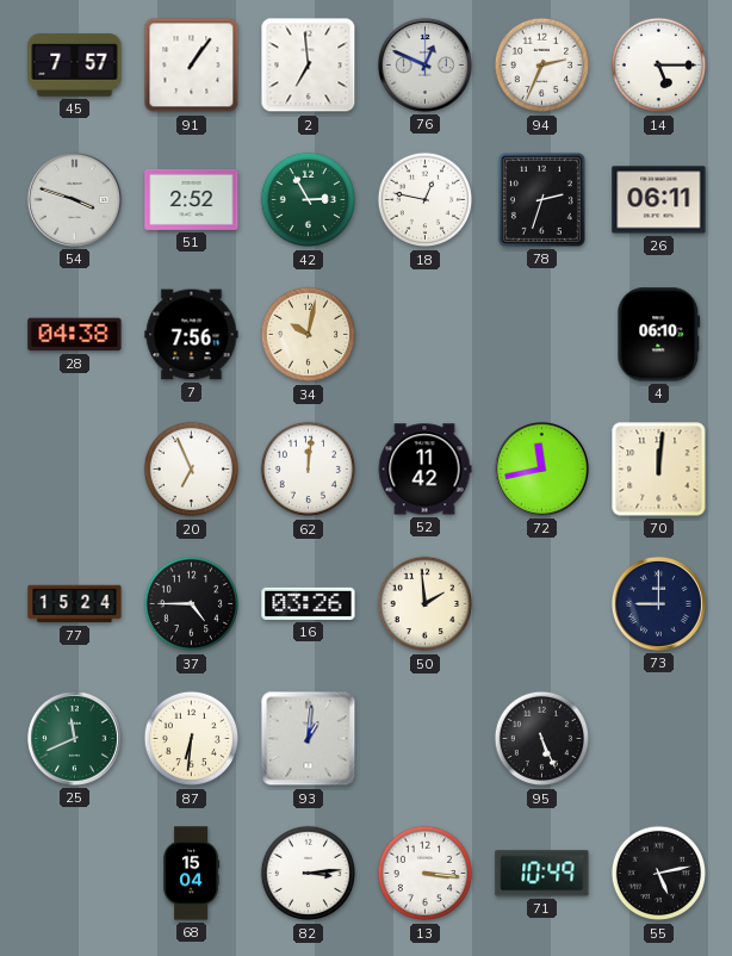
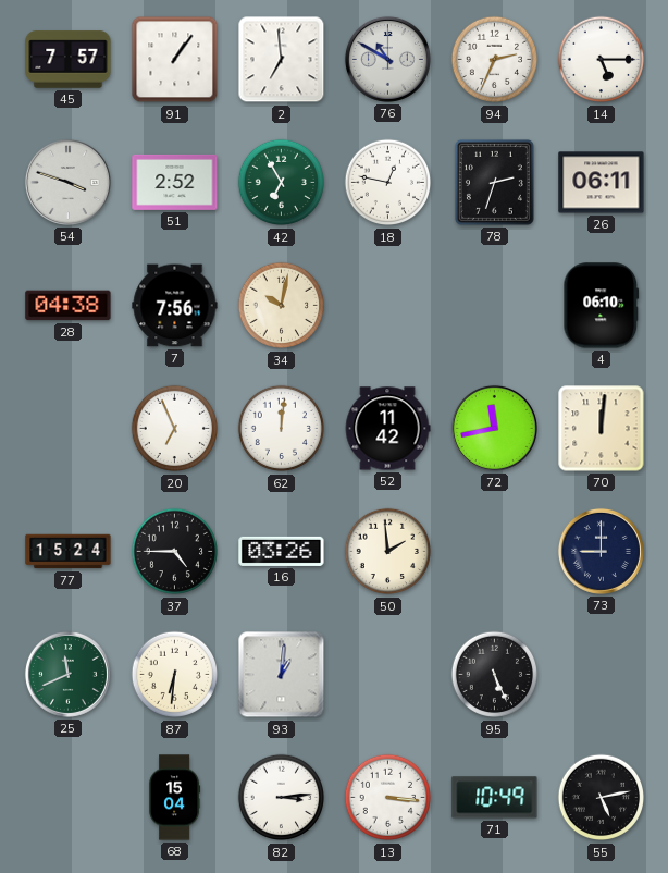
76: 12:49 -> 10:50
42: 2:55 -> 6:55
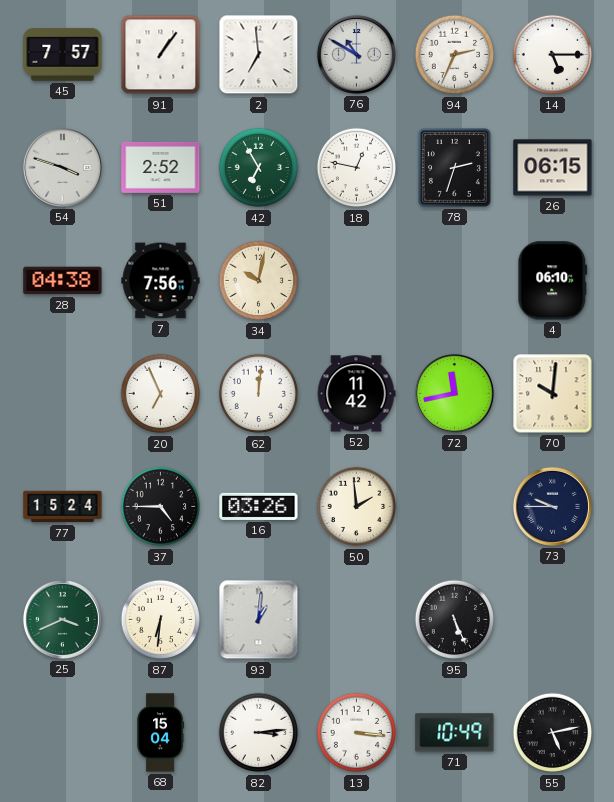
26: 06:11 -> 06:15
70: 12:01 -> 10:01
73: 9:00 -> 9:45
25: 11:41 -> 3:41
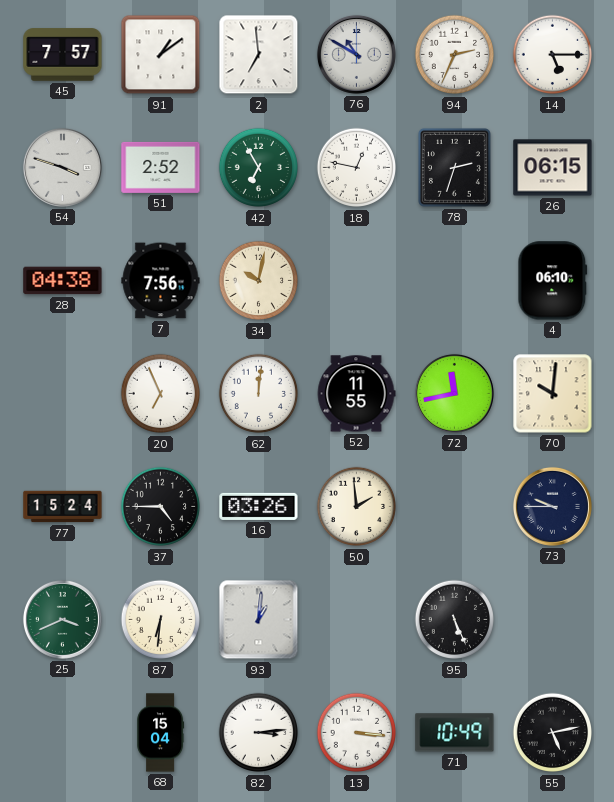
91: 1:06 -> 1:09
52: 11:42 -> 11:55
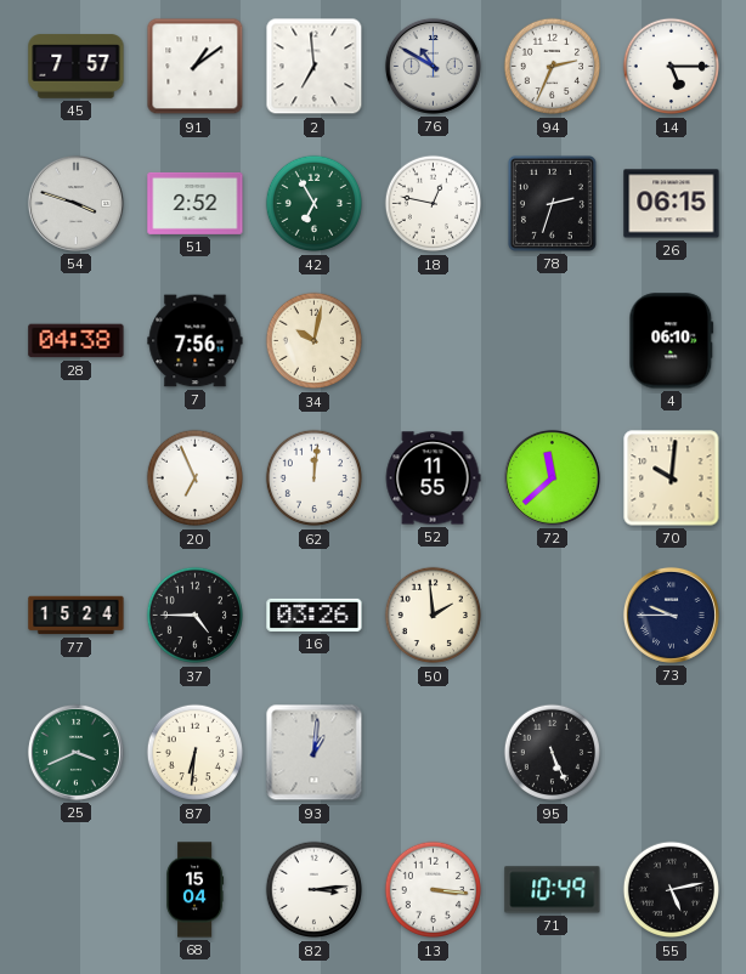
72: 11:43 -> 11:38
